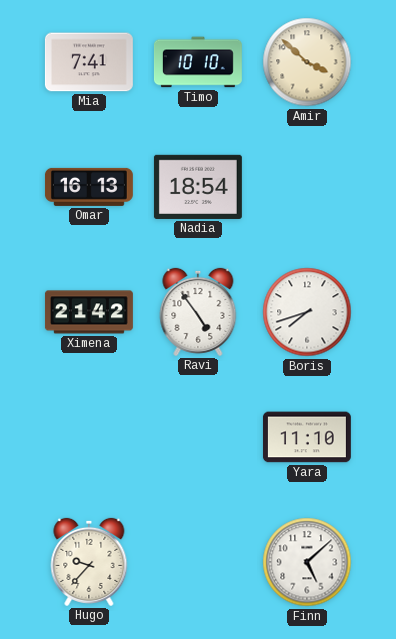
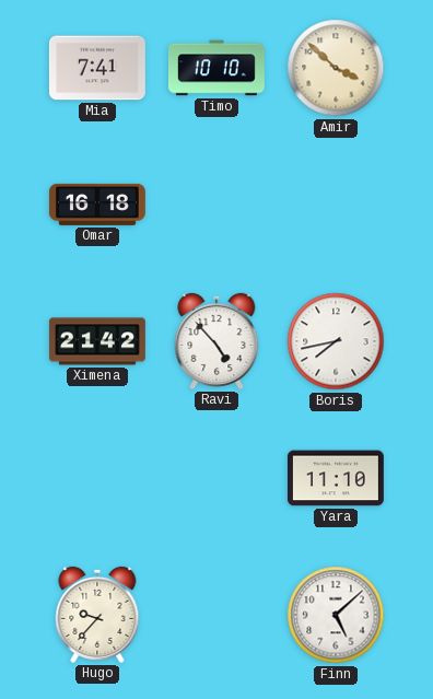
Omar: 16:13 -> 16:18
Nadia: 18:54 -> none
Ravi: 4:54 -> 4:53
Boris: 7:42 -> 7:43
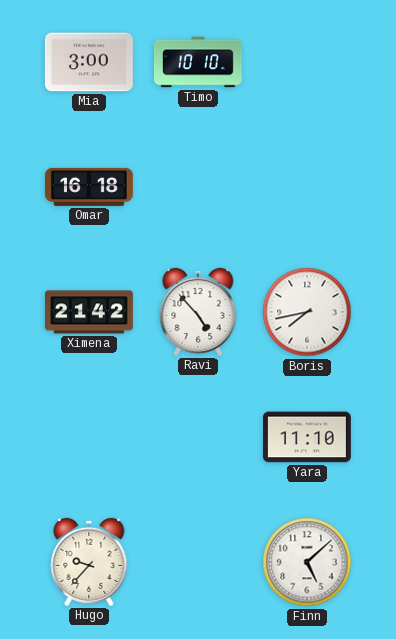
Mia: 7:41 -> 3:00
Amir: 3:52 -> none
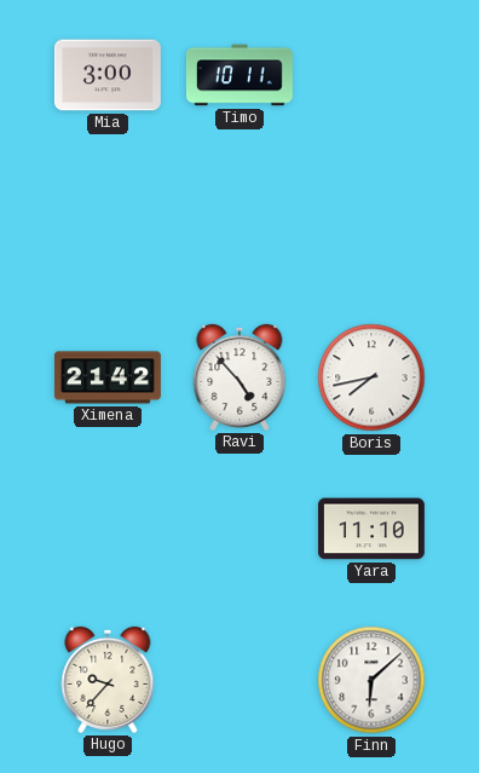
Timo: 10:10 -> 10:11
Omar: 16:18 -> none
Finn: 5:08 -> 6:08
